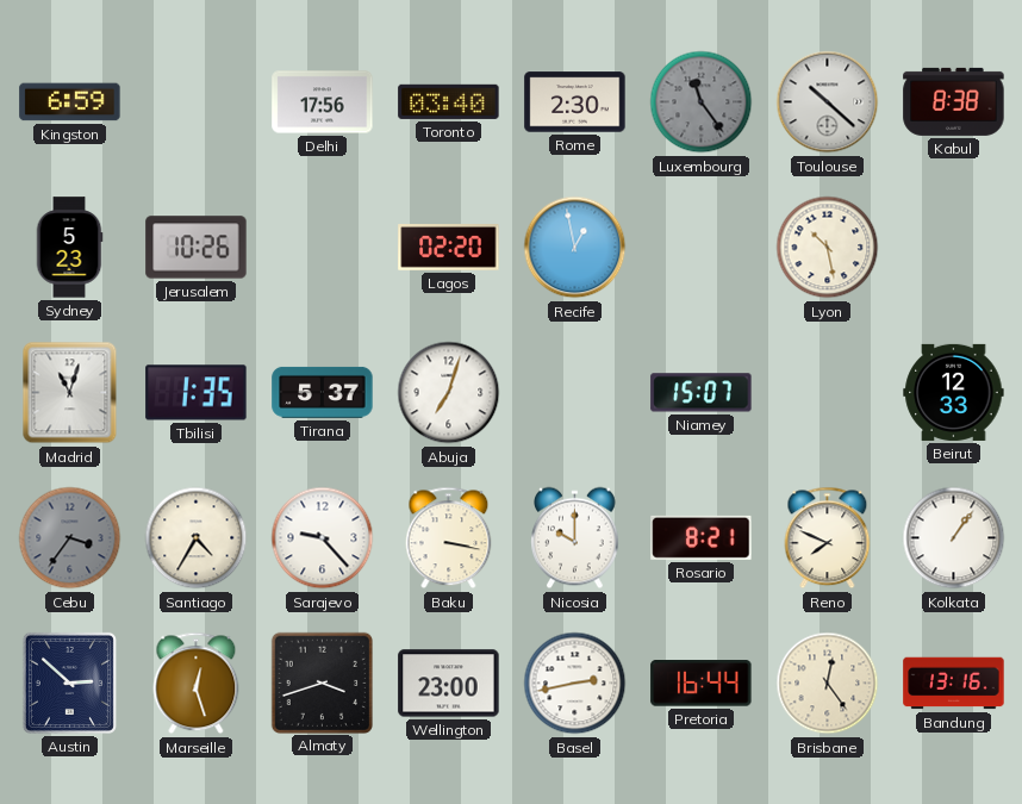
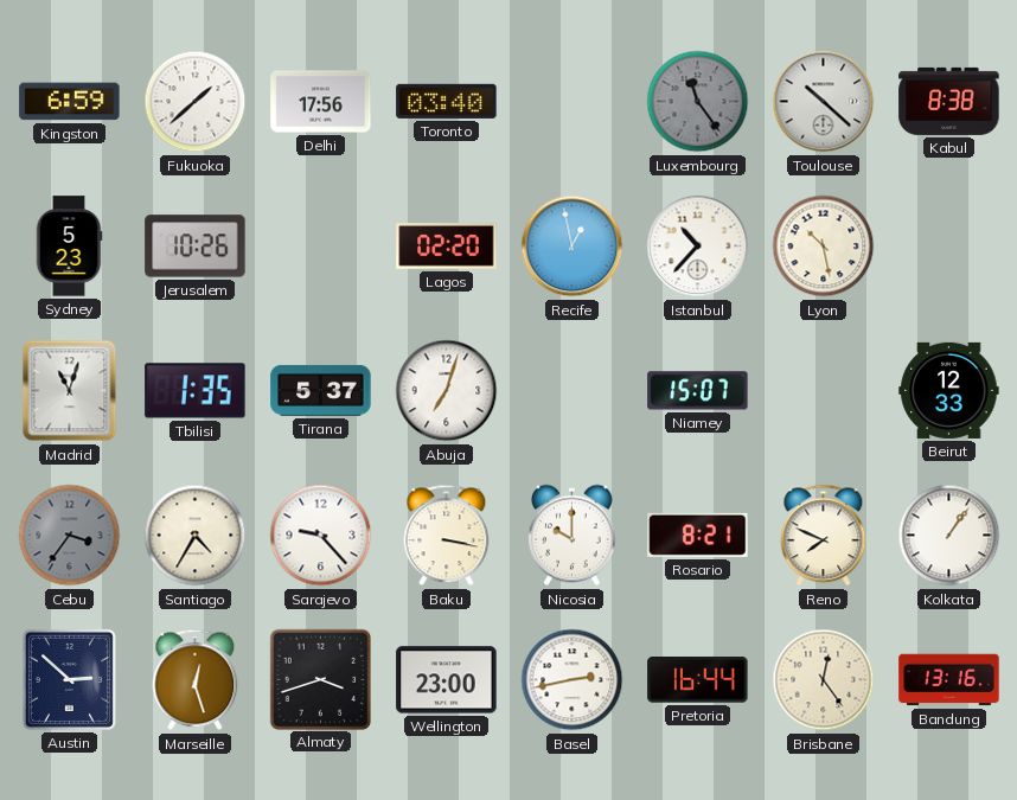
Fukuoka: none -> 1:38
Rome: 2:30 -> none
Istanbul: none -> 10:37
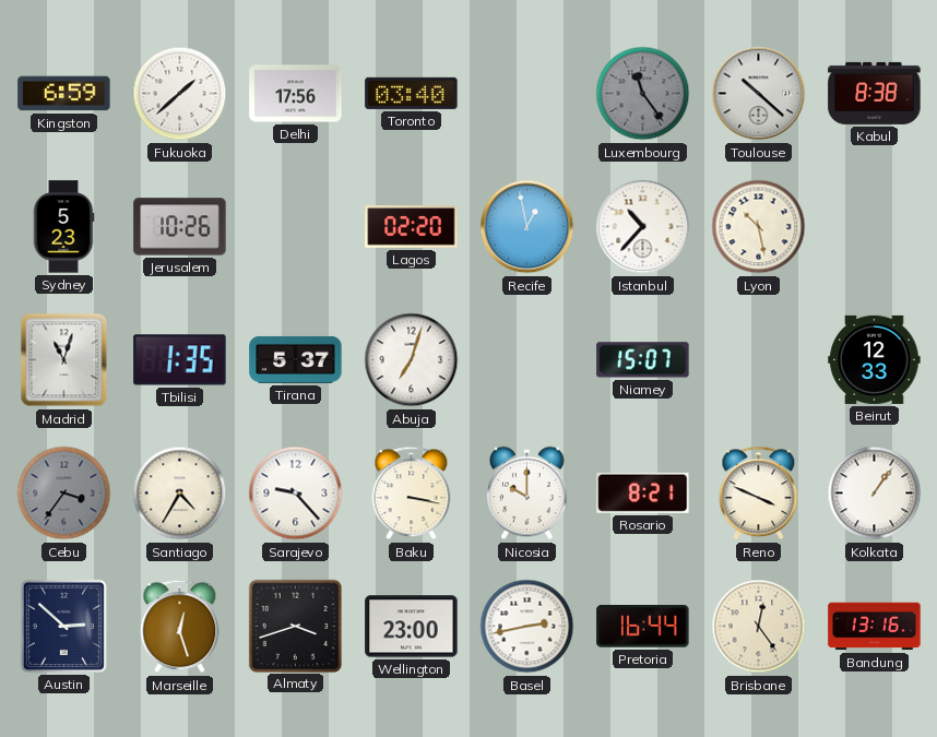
Reno: 7:49 -> 3:49
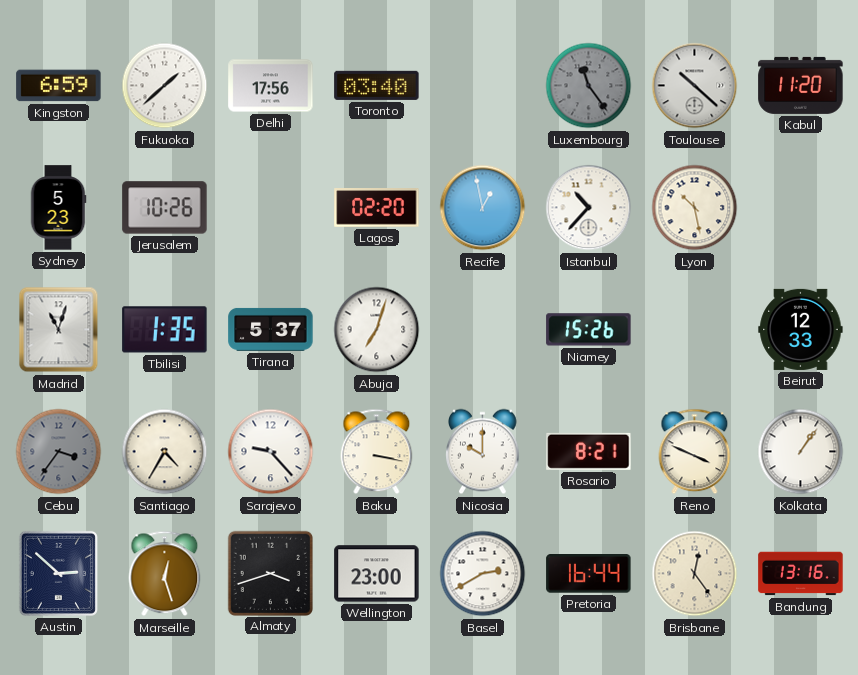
Kabul: 8:38 -> 11:20
Niamey: 15:07 -> 15:26
Basel: 2:43 -> 2:40
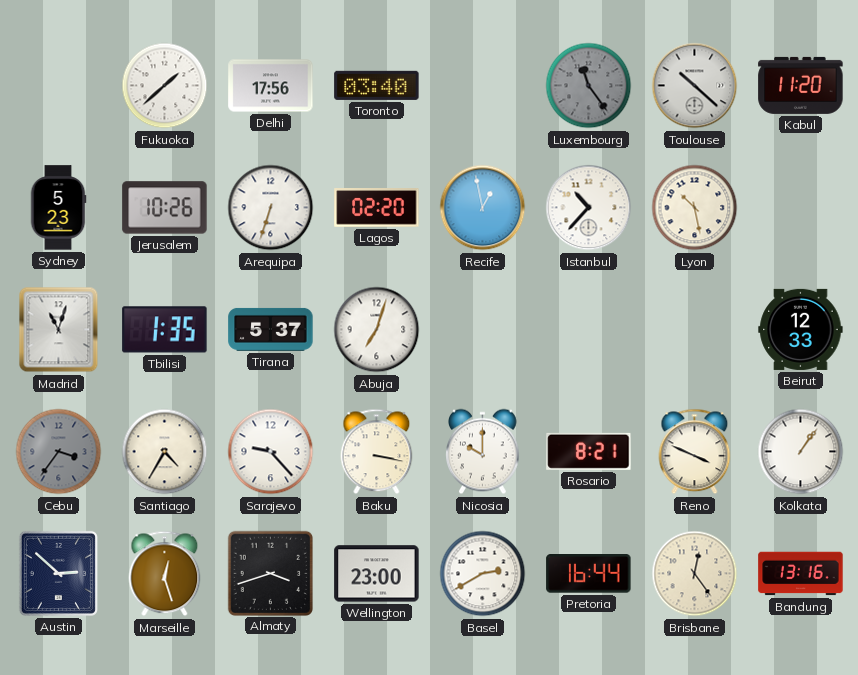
Kingston: 6:59 -> none
Arequipa: none -> 6:33
Niamey: 15:26 -> none
